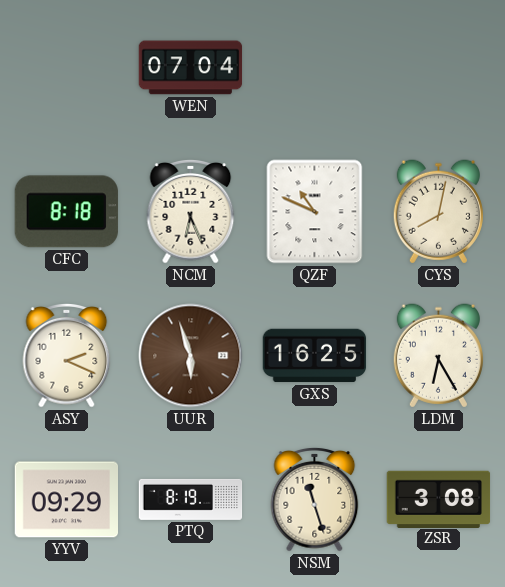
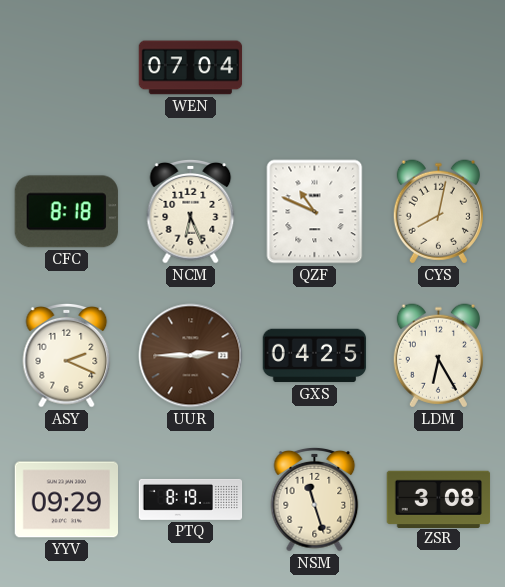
UUR: 5:57 -> 2:45
GXS: 16:25 -> 04:25
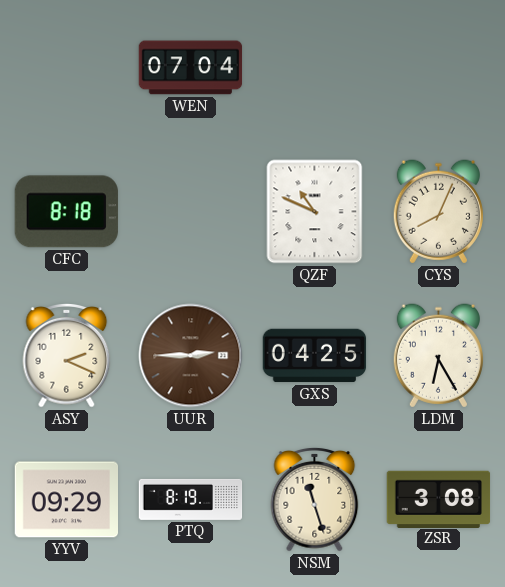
NCM: 6:26 -> none
CYS: 8:02 -> 8:04
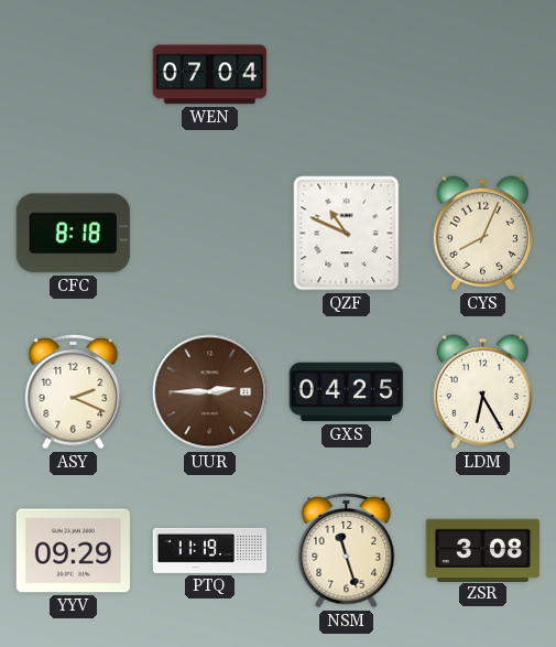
PTQ: 8:19 -> 11:19
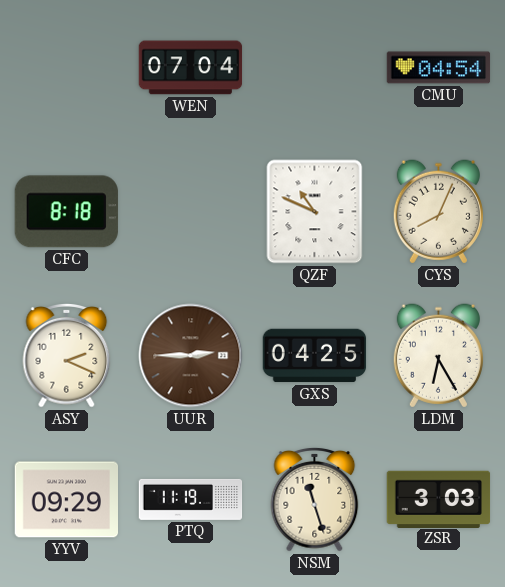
CMU: none -> 04:54
ZSR: 3:08 -> 3:03
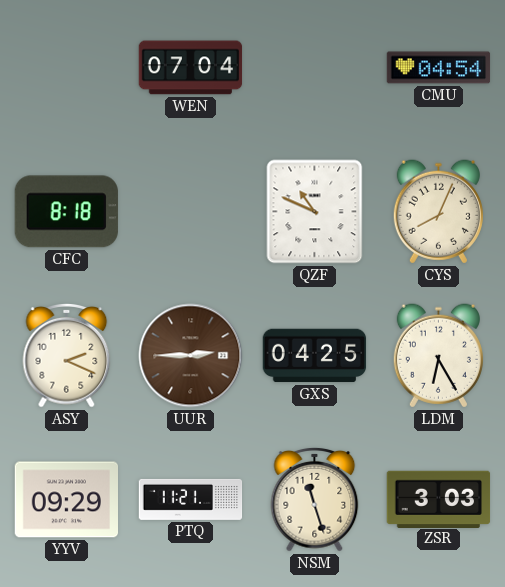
PTQ: 11:19 -> 11:21
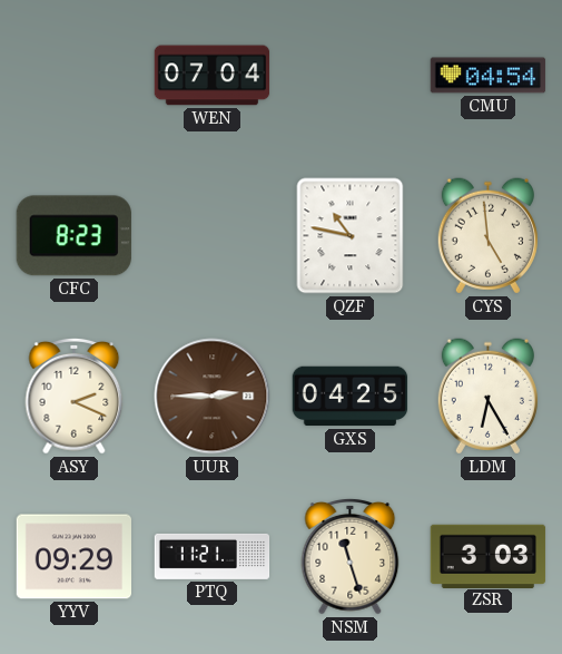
CFC: 8:18 -> 8:23
QZF: 10:49 -> 10:47
CYS: 8:04 -> 4:59
